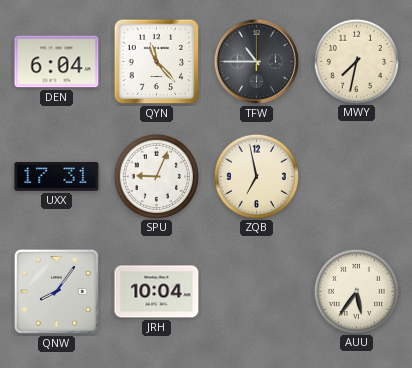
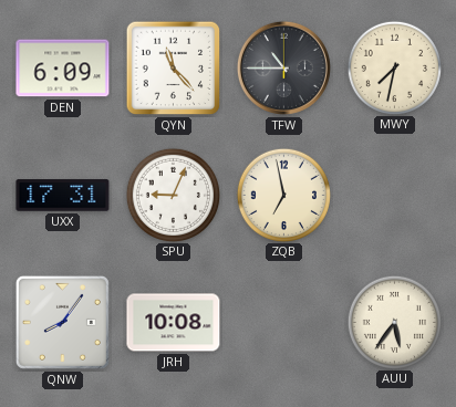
DEN: 6:04 -> 6:09
JRH: 10:04 -> 10:08
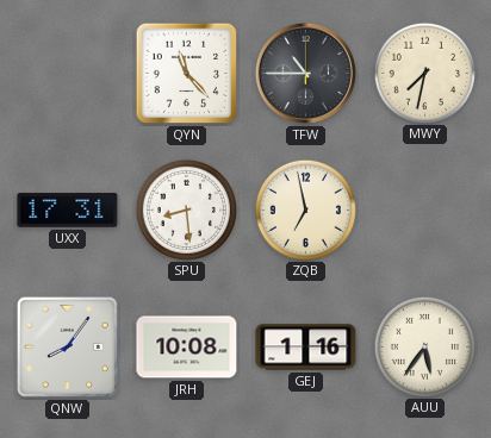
DEN: 6:09 -> none
SPU: 9:04 -> 8:29
GEJ: none -> 1:16
